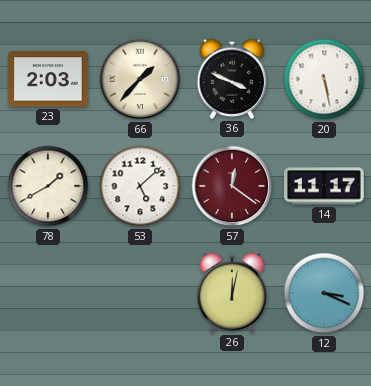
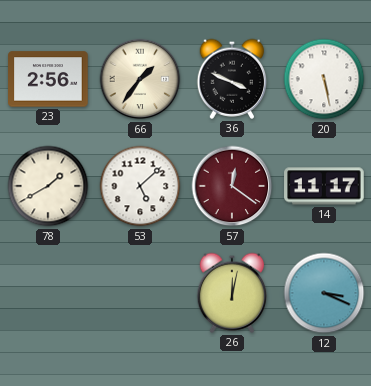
23: 2:03 -> 2:56
66: 1:37 -> 1:36
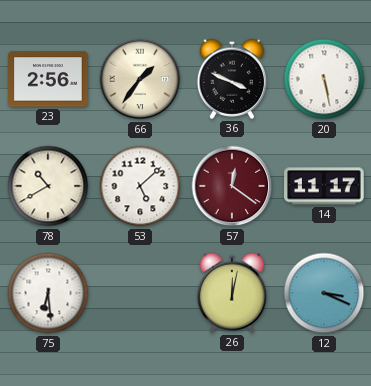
78: 1:40 -> 10:40
75: none -> 6:29
